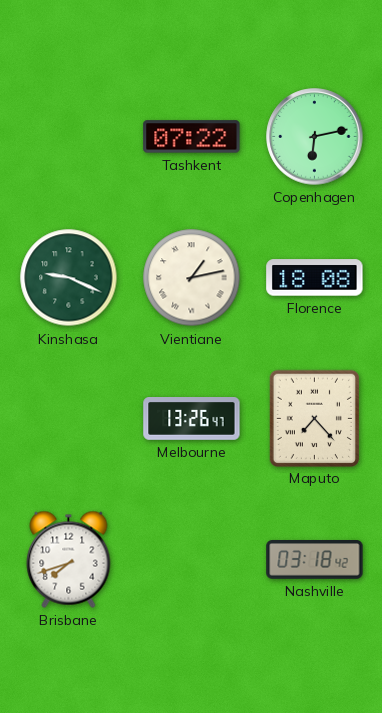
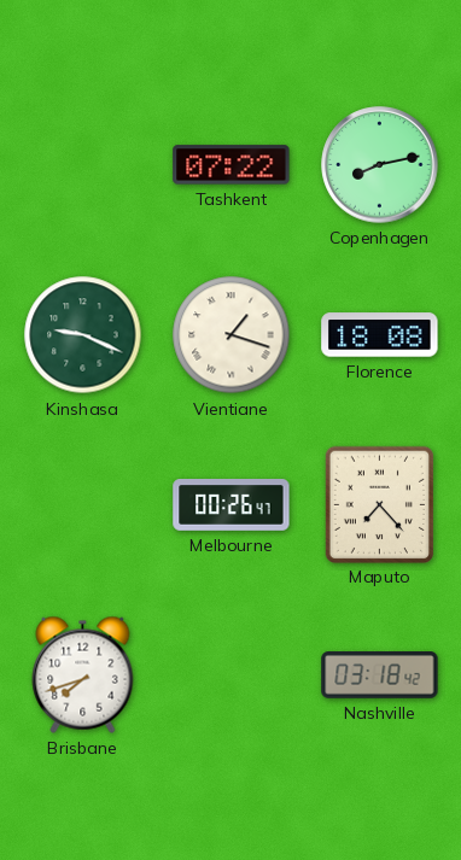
Copenhagen: 6:13 -> 8:13
Vientiane: 1:13 -> 1:18
Melbourne: 13:26 -> 00:26
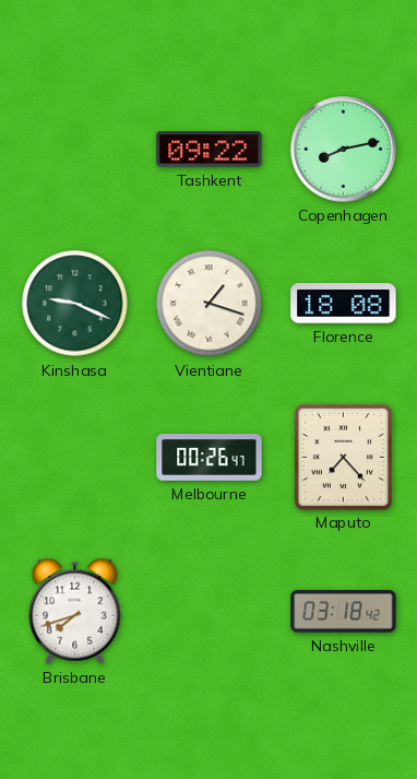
Tashkent: 07:22 -> 09:22
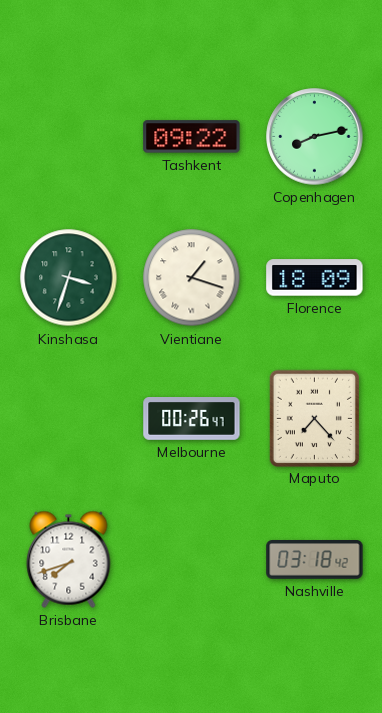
Kinshasa: 9:19 -> 3:33
Florence: 18:08 -> 18:09
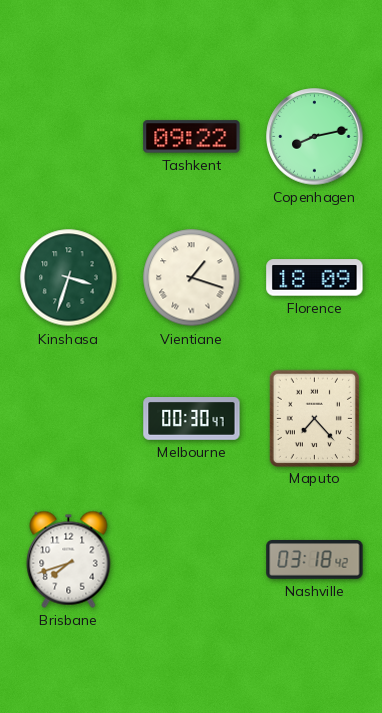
Melbourne: 00:26 -> 00:30
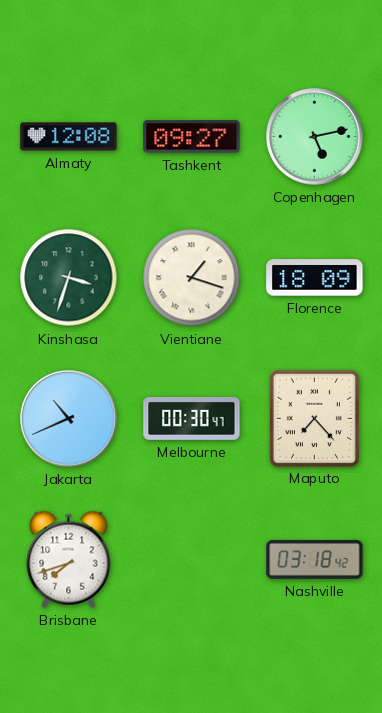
Almaty: none -> 12:08
Tashkent: 09:22 -> 09:27
Copenhagen: 8:13 -> 5:13
Jakarta: none -> 10:41
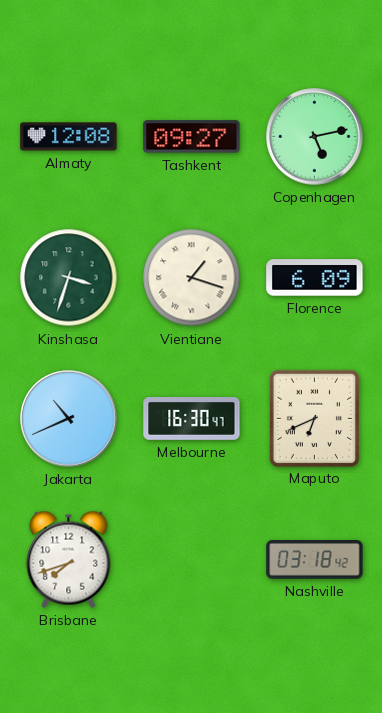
Florence: 18:09 -> 6:09
Melbourne: 00:30 -> 16:30
Maputo: 7:23 -> 6:41
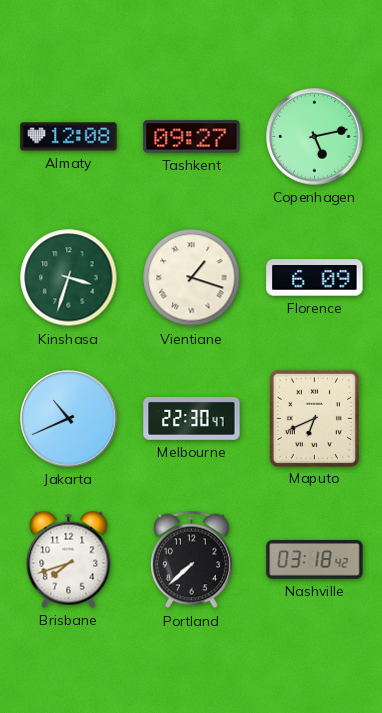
Melbourne: 16:30 -> 22:30
Portland: none -> 7:38
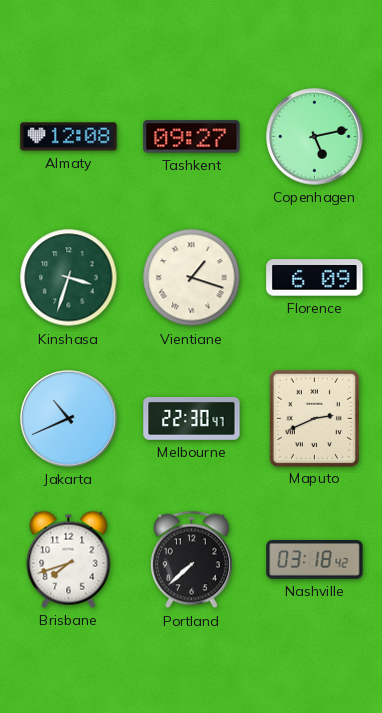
Maputo: 6:41 -> 2:41
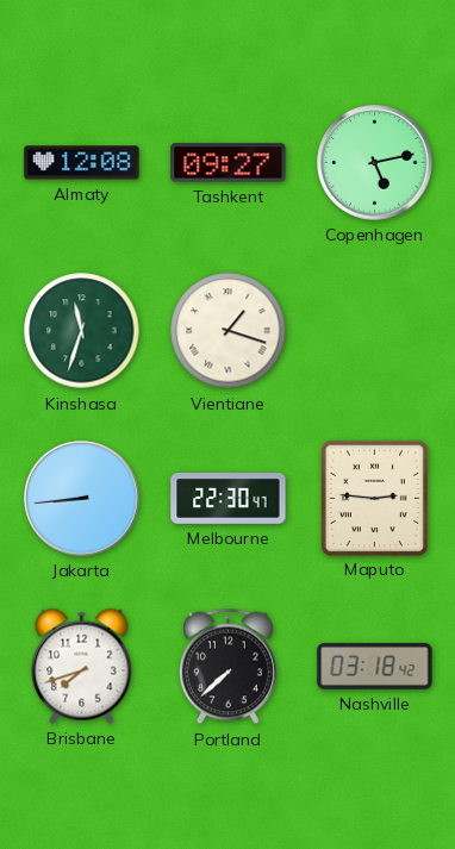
Kinshasa: 3:33 -> 11:33
Florence: 6:09 -> none
Jakarta: 10:41 -> 8:44
Maputo: 2:41 -> 2:46
